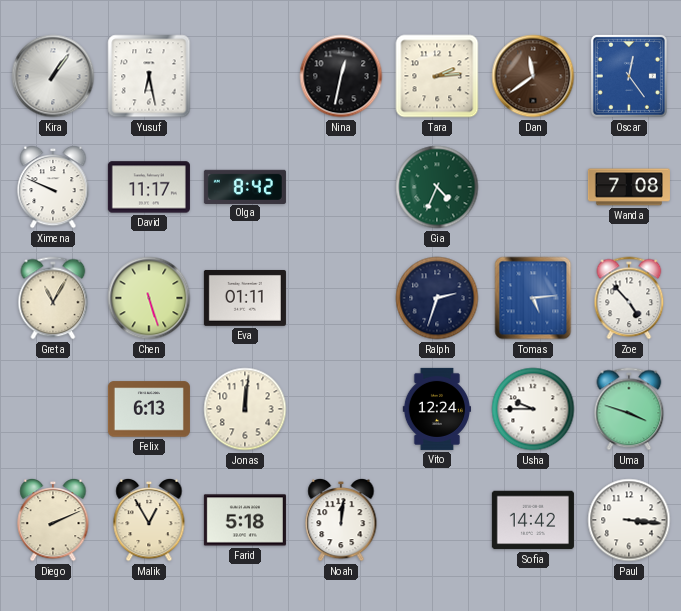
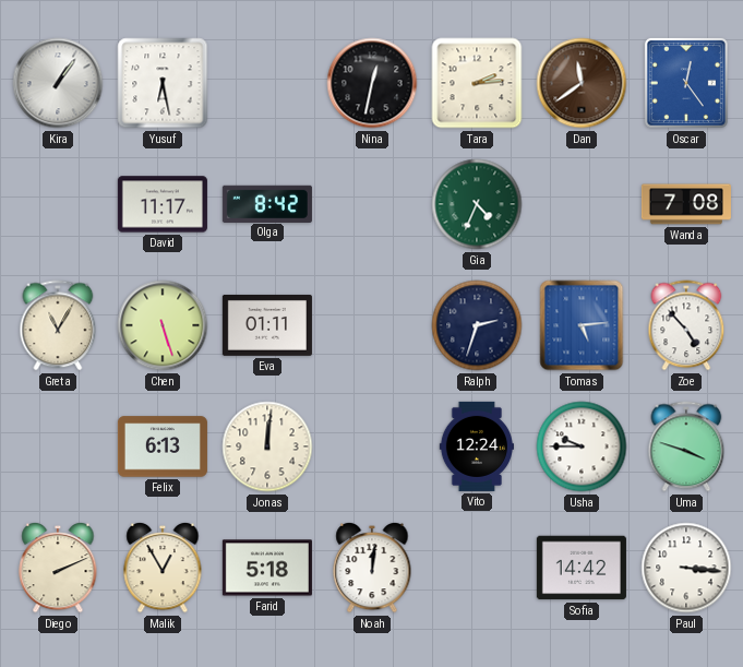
Ximena: 9:49 -> none
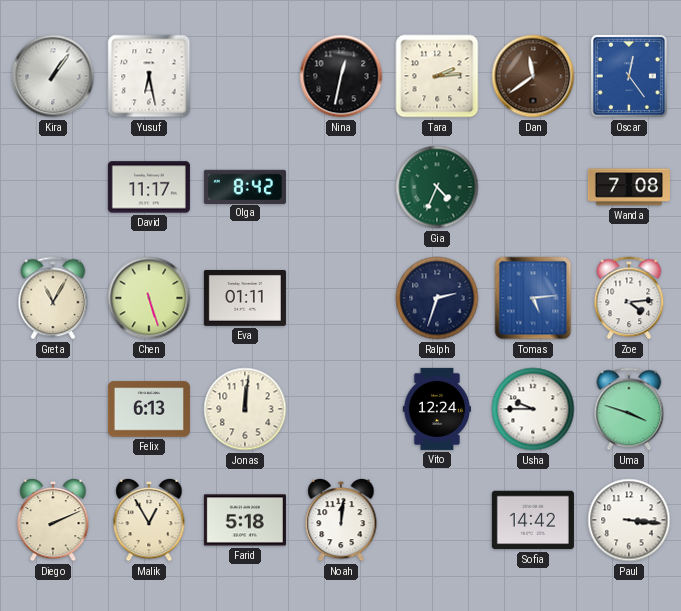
Zoe: 4:53 -> 4:14
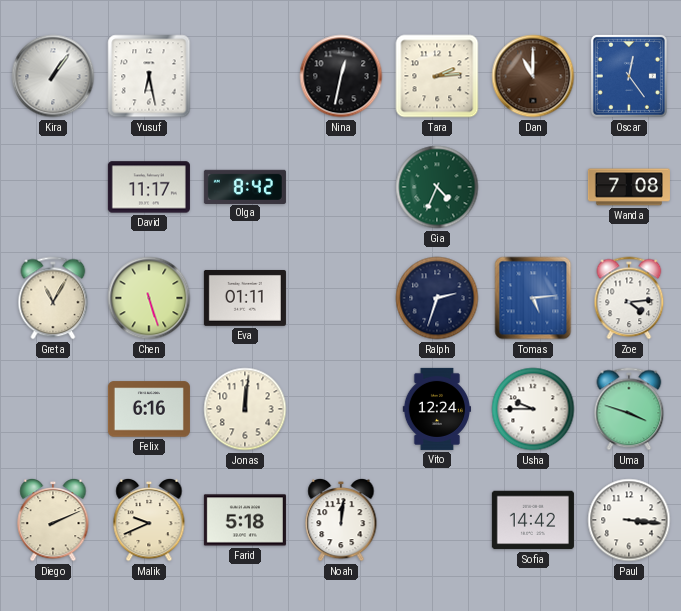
Dan: 11:39 -> 11:00
Felix: 6:13 -> 6:16
Malik: 12:55 -> 9:41
